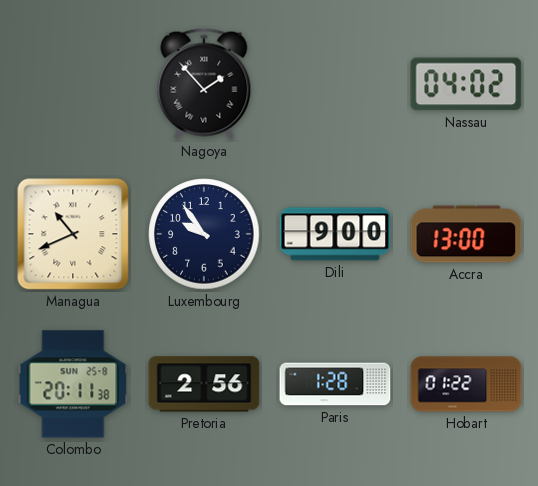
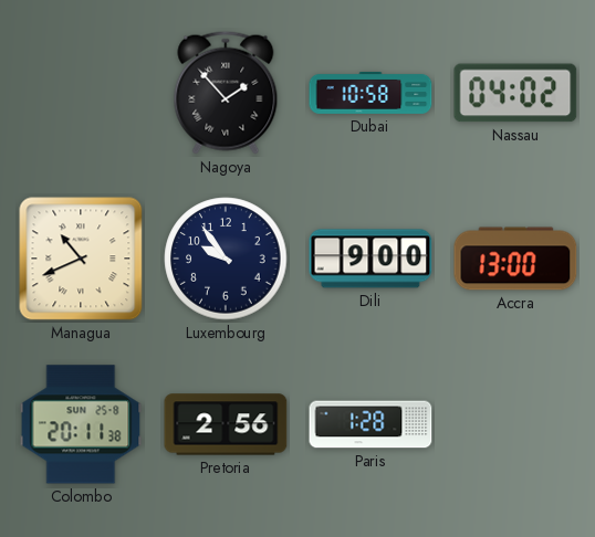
Dubai: none -> 10:58
Hobart: 01:22 -> none
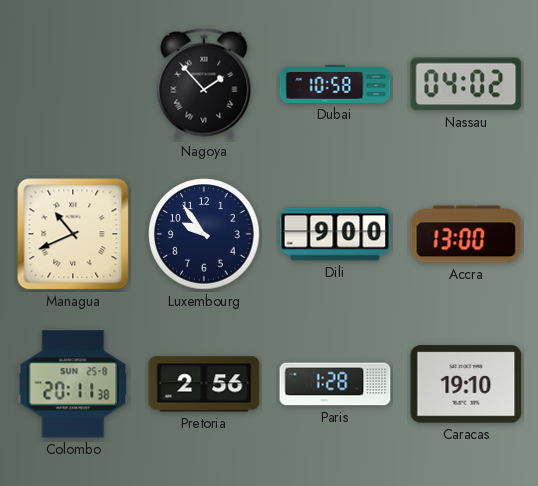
Caracas: none -> 19:10
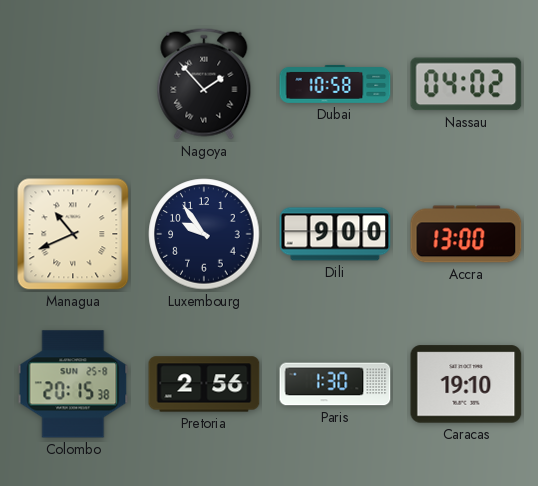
Colombo: 20:11 -> 20:15
Paris: 1:28 -> 1:30
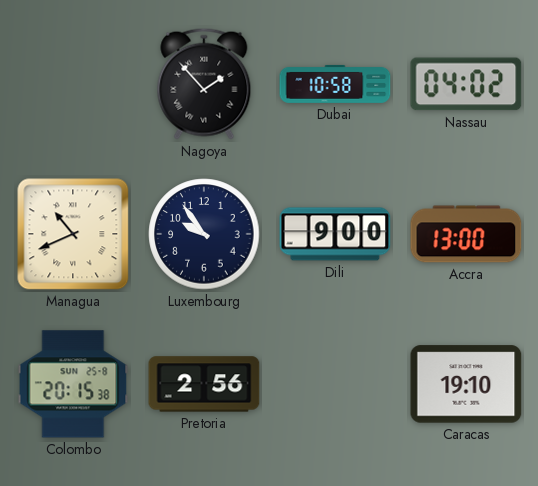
Paris: 1:30 -> none
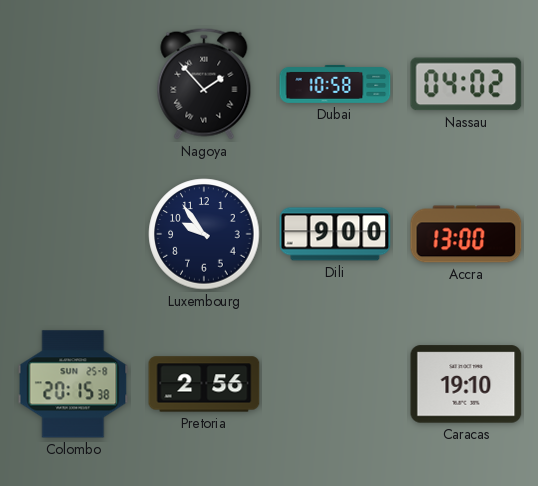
Managua: 10:41 -> none
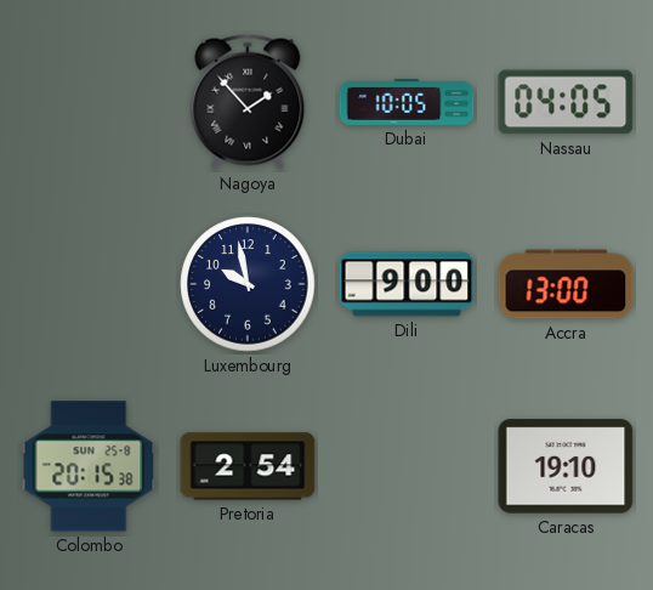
Dubai: 10:58 -> 10:05
Nassau: 04:02 -> 04:05
Luxembourg: 9:54 -> 9:58
Pretoria: 2:56 -> 2:54
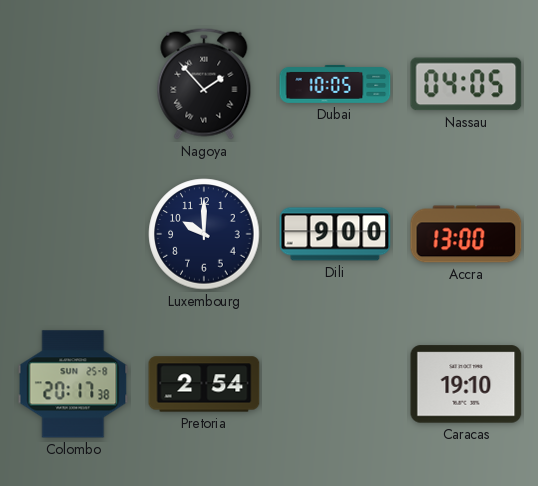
Luxembourg: 9:58 -> 10:00
Colombo: 20:15 -> 20:17
